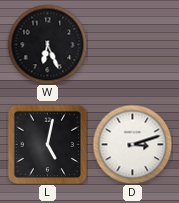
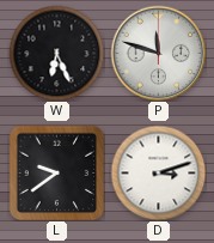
P: none -> 11:48
L: 5:02 -> 9:39
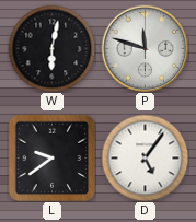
W: 6:26 -> 6:02
D: 3:12 -> 5:06
